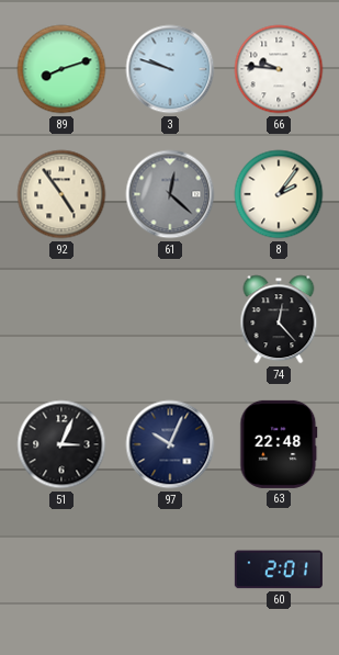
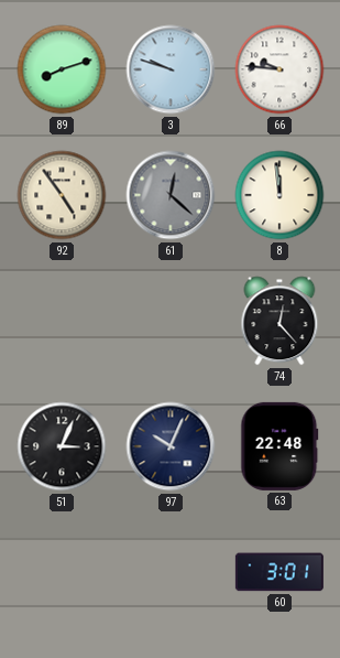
8: 2:06 -> 11:59
60: 2:01 -> 3:01
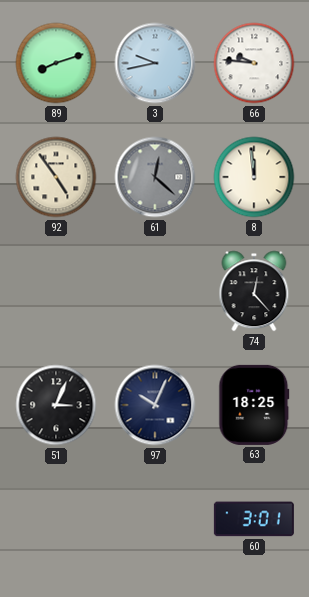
3: 9:48 -> 9:43
63: 22:48 -> 18:25
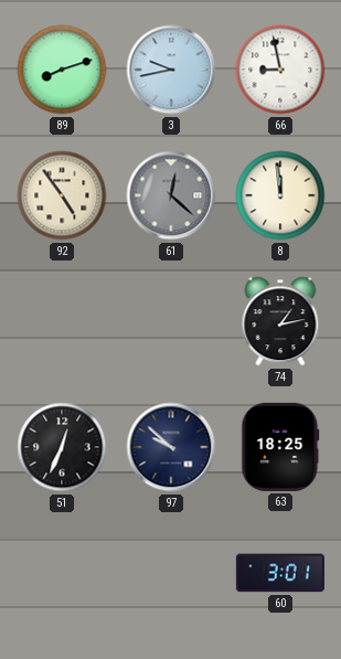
66: 9:46 -> 8:58
74: 12:23 -> 1:13
51: 3:04 -> 12:34
97: 10:04 -> 9:52
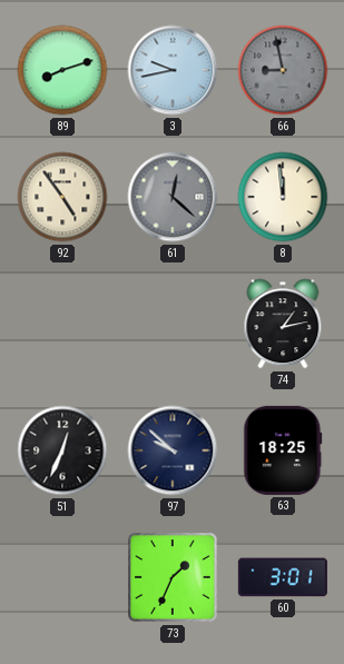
66 dial: white -> grey
73: none -> 1:34
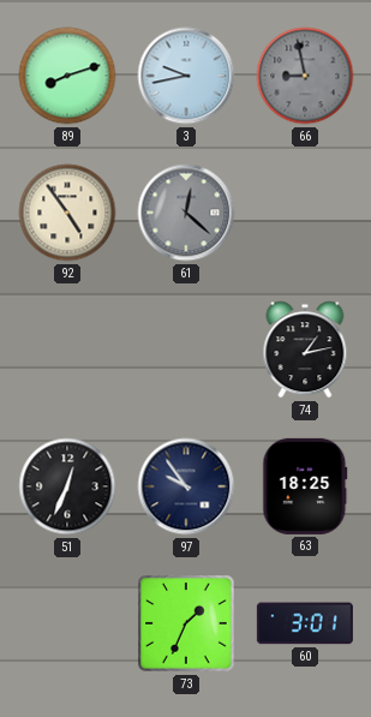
8: 11:59 -> none
97: 9:52 -> 9:54
